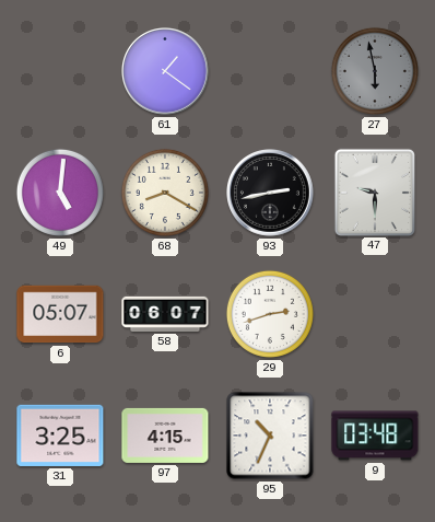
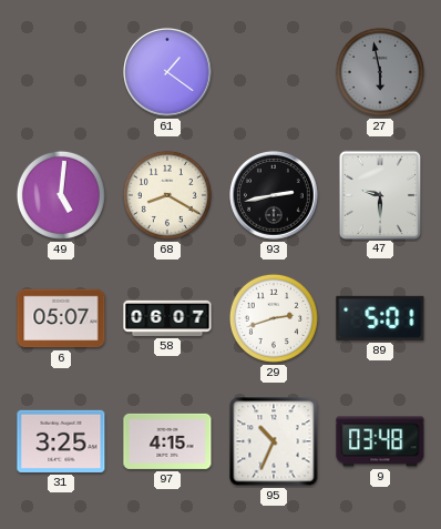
89: none -> 5:01
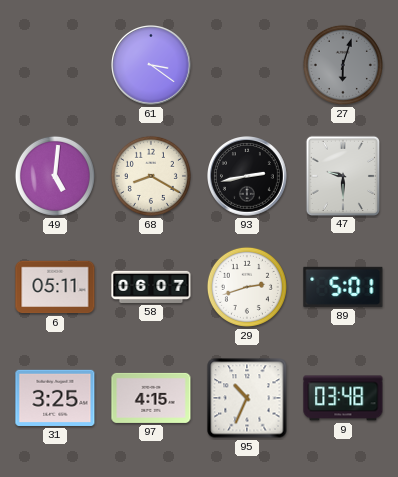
61: 1:21 -> 3:21
27: 5:58 -> 6:03
6: 05:07 -> 05:11
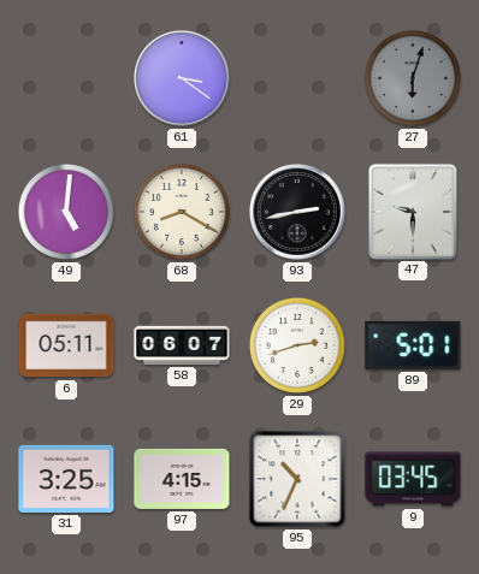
9: 03:48 -> 03:45
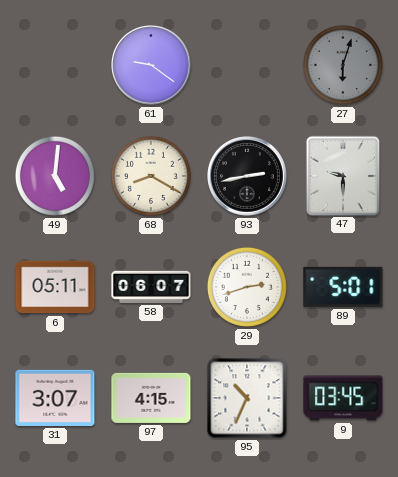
61: 3:21 -> 9:21
31: 3:25 -> 3:07
